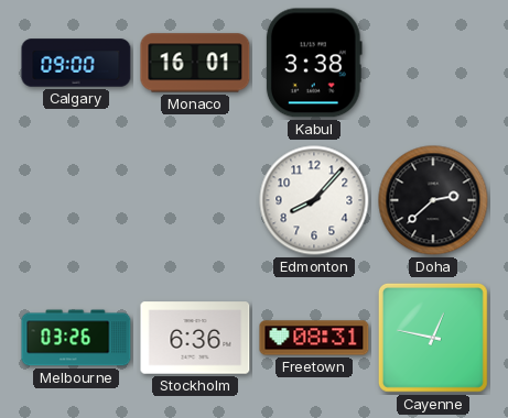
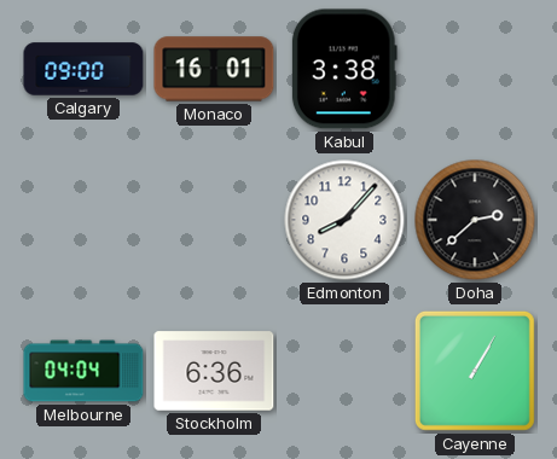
Melbourne: 03:26 -> 04:04
Freetown: 08:31 -> none
Cayenne: 12:47 -> 1:05
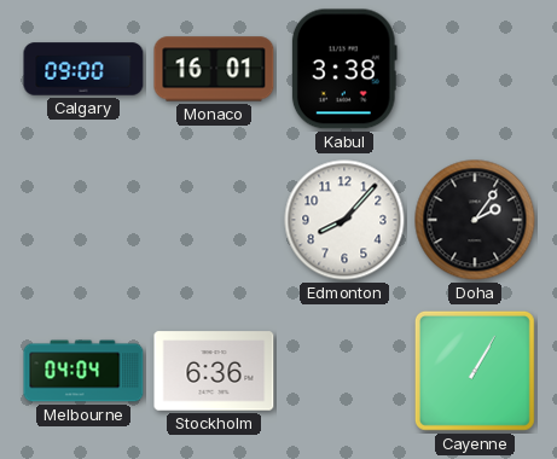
Doha: 2:38 -> 2:06
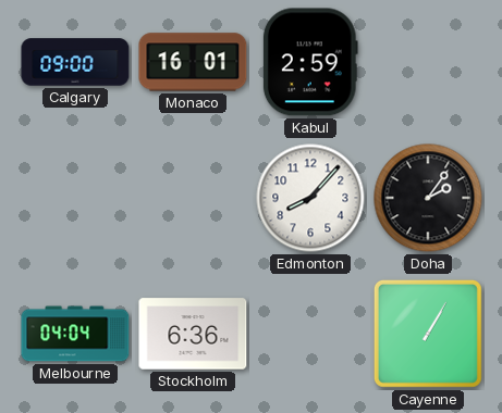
Kabul: 3:38 -> 2:59
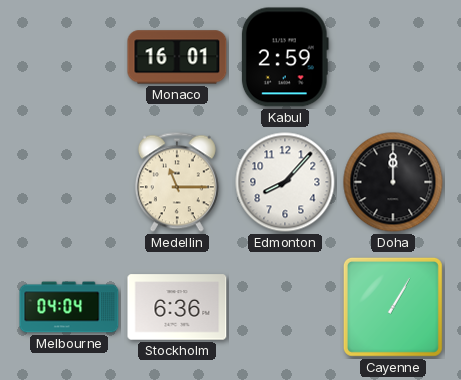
Calgary: 09:00 -> none
Medellin: none -> 11:15
Doha: 2:06 -> 12:00
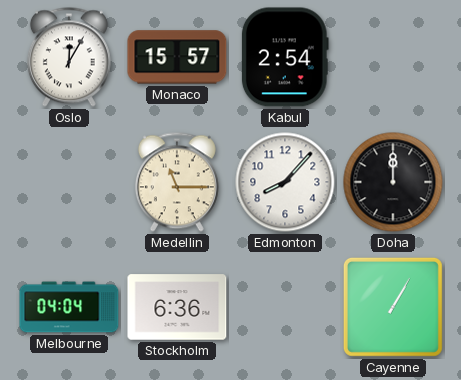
Oslo: none -> 12:05
Monaco: 16:01 -> 15:57
Kabul: 2:59 -> 2:54
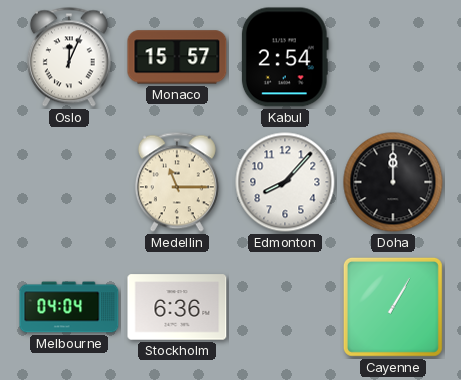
Oslo: 12:05 -> 12:04
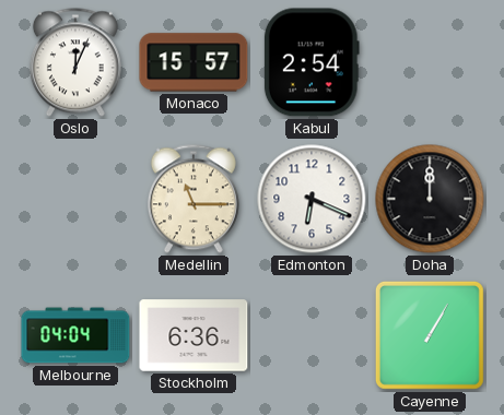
Edmonton: 8:07 -> 6:19
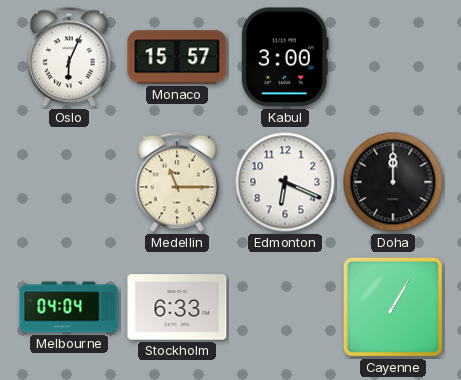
Oslo: 12:04 -> 6:04
Kabul: 2:54 -> 3:00
Stockholm: 6:36 -> 6:33
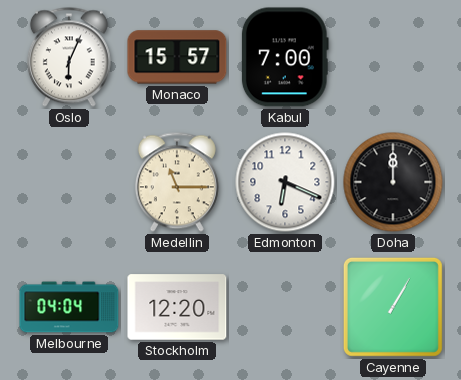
Kabul: 3:00 -> 7:00
Stockholm: 6:33 -> 12:20
